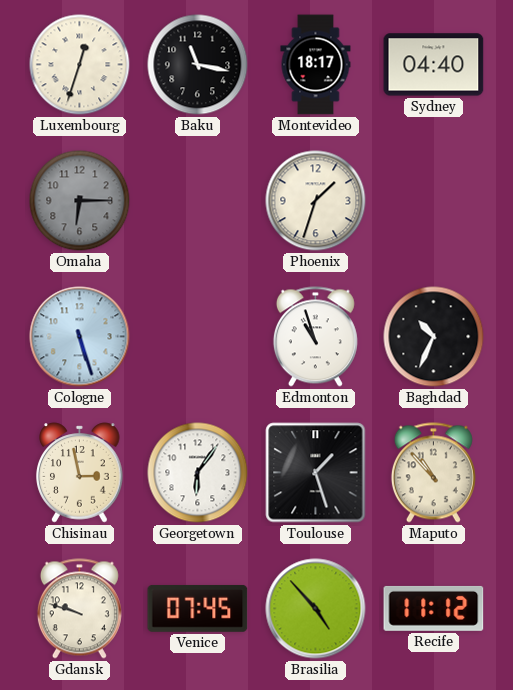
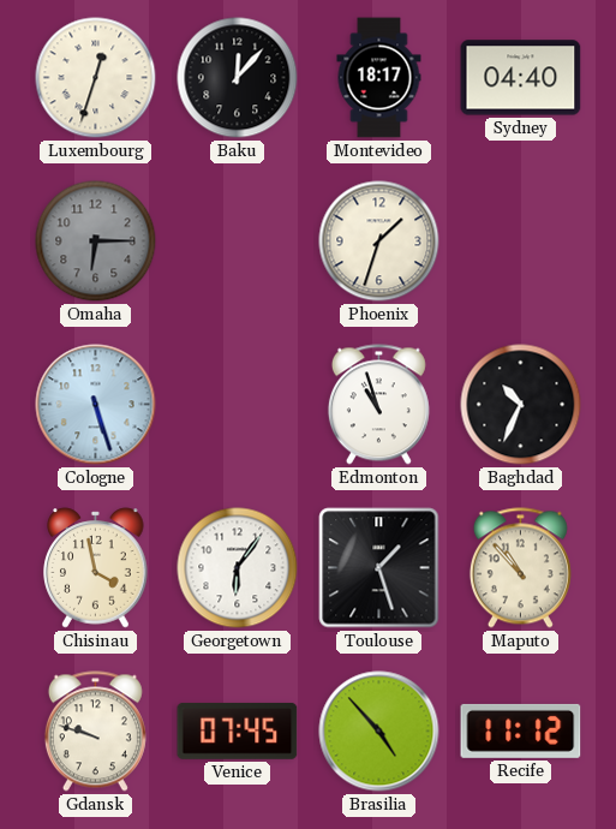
Baku: 11:17 -> 12:07
Chisinau: 2:58 -> 3:58
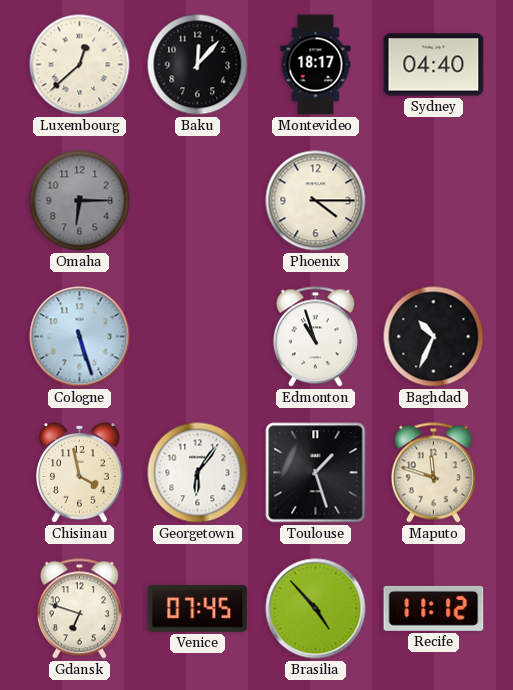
Luxembourg: 12:33 -> 12:38
Phoenix: 1:33 -> 4:15
Maputo: 10:53 -> 11:48
Gdansk: 9:48 -> 6:48
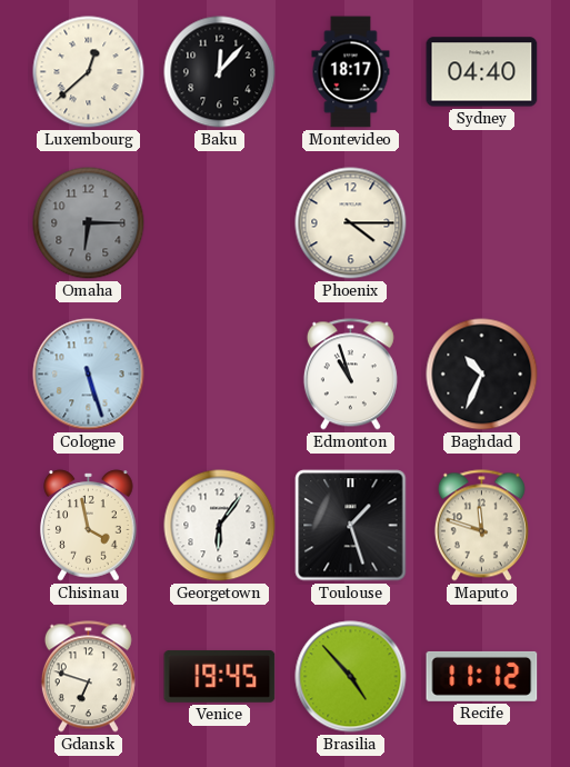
Venice: 07:45 -> 19:45
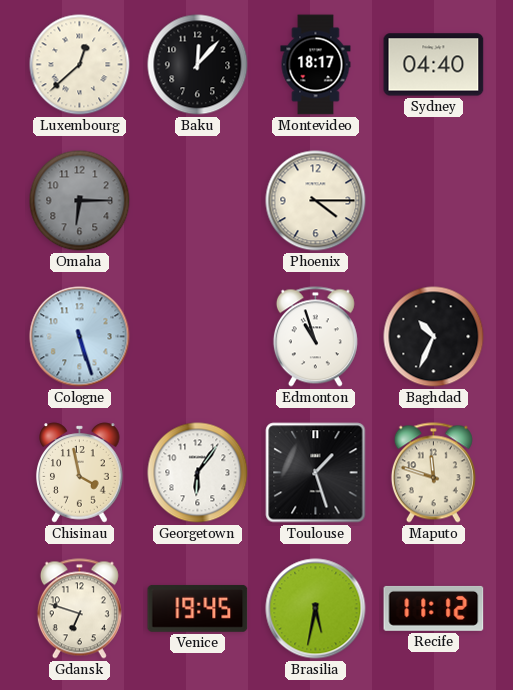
Brasilia: 4:53 -> 5:32
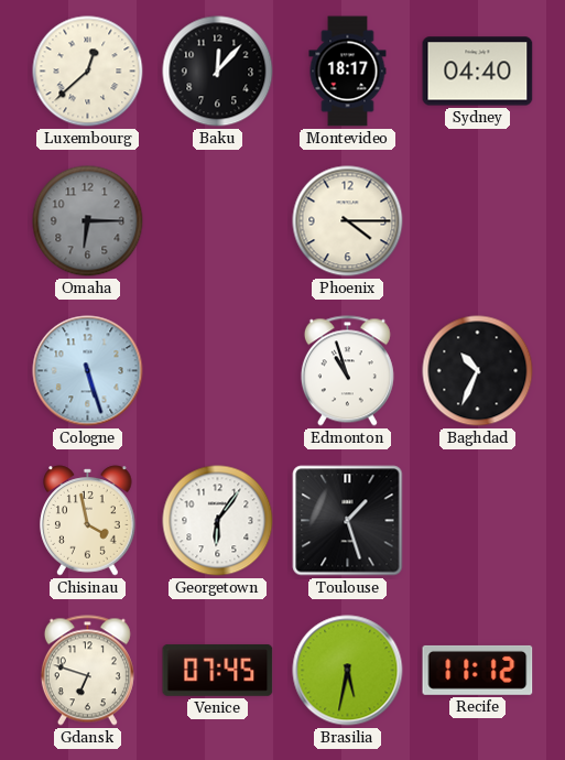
Maputo: 11:48 -> none
Venice: 19:45 -> 07:45
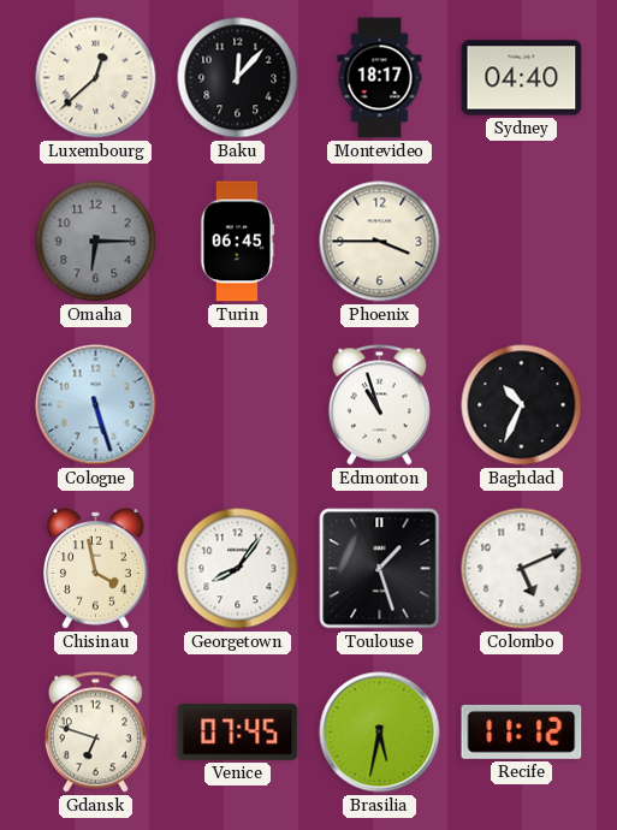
Turin: none -> 06:45
Phoenix: 4:15 -> 3:45
Georgetown: 6:06 -> 8:06
Colombo: none -> 5:11
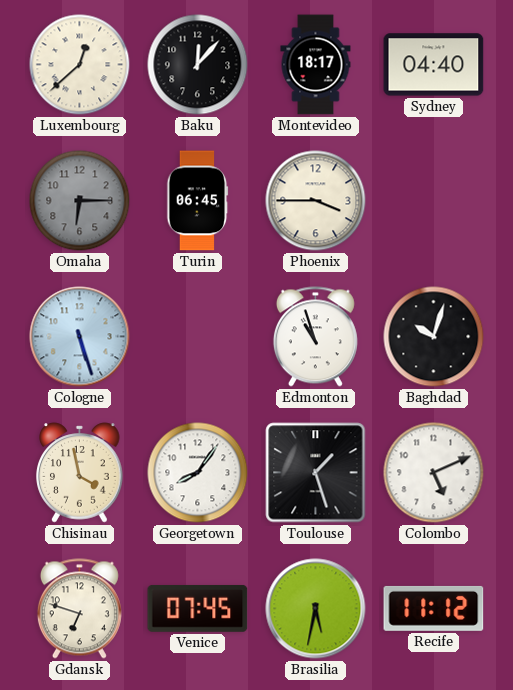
Baghdad: 10:34 -> 10:03
